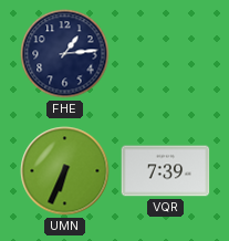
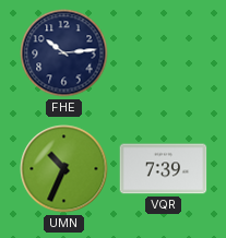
FHE: 1:14 -> 10:14
UMN: 6:34 -> 10:34
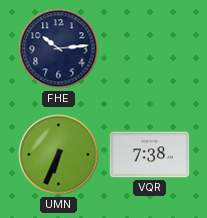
UMN: 10:34 -> 6:34
VQR: 7:39 -> 7:38
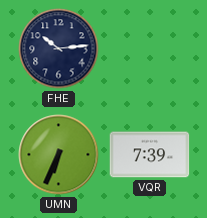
VQR: 7:38 -> 7:39
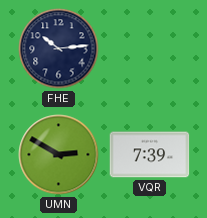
UMN: 6:34 -> 2:50
